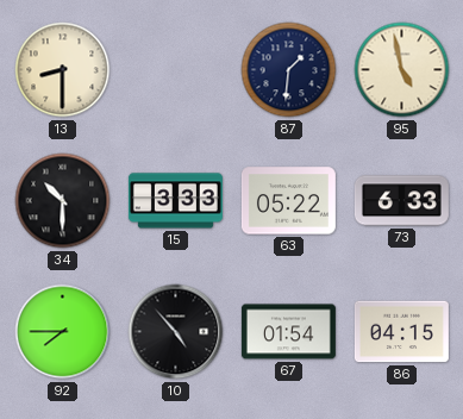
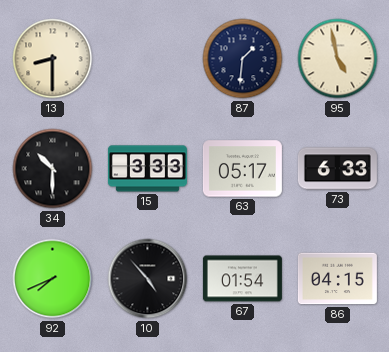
63: 05:22 -> 05:17
92: 7:45 -> 7:41
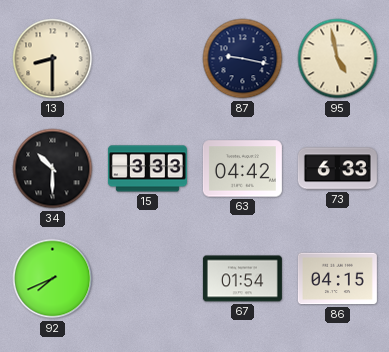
87: 1:31 -> 9:17
63: 05:17 -> 04:42
10: 4:53 -> none
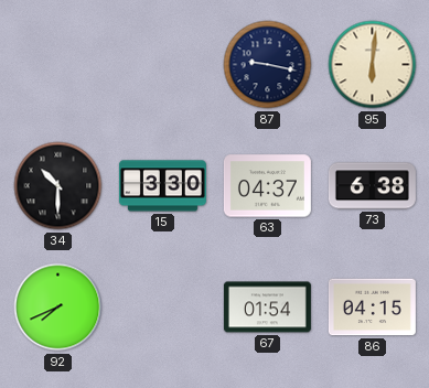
13: 8:30 -> none
95: 4:58 -> 6:01
15: 3:33 -> 3:30
63: 04:42 -> 04:37
73: 6:33 -> 6:38
